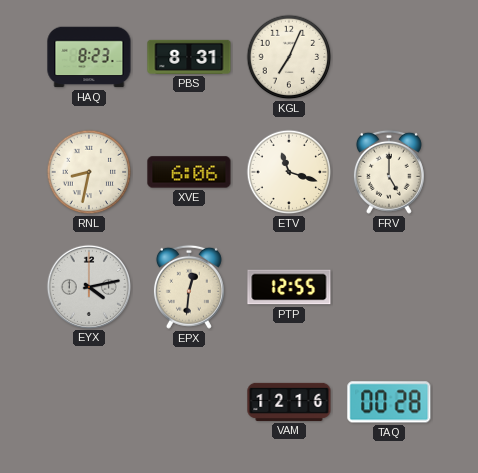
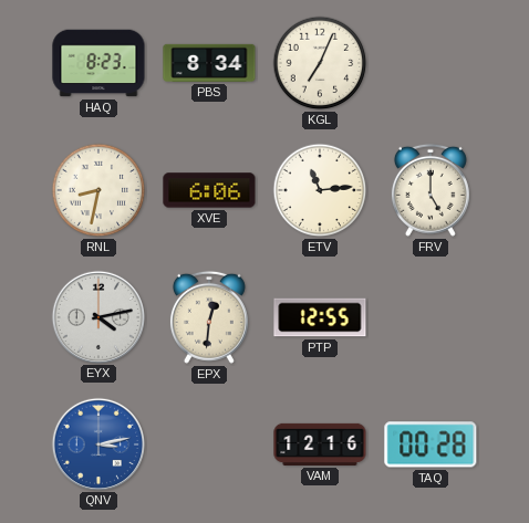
PBS: 8:31 -> 8:34
ETV: 11:18 -> 11:14
QNV: none -> 3:13
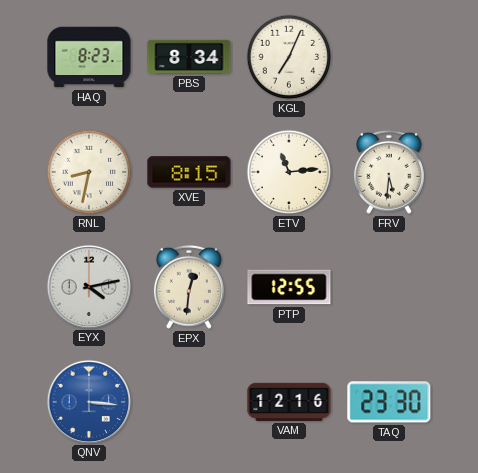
XVE: 6:06 -> 8:15
FRV: 5:00 -> 5:31
QNV: 3:13 -> 3:16
TAQ: 00:28 -> 23:30
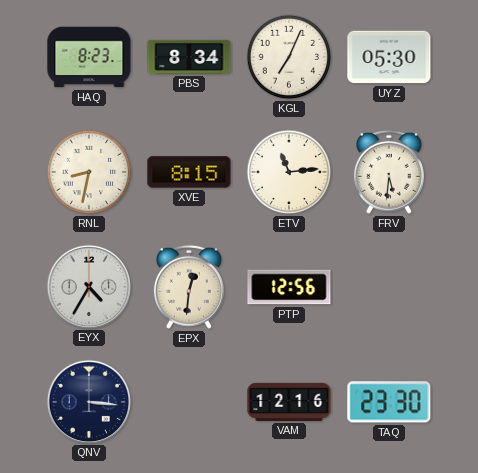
UYZ: none -> 05:30
EYX: 4:13 -> 4:35
PTP: 12:55 -> 12:56
QNV dial: blue -> navy
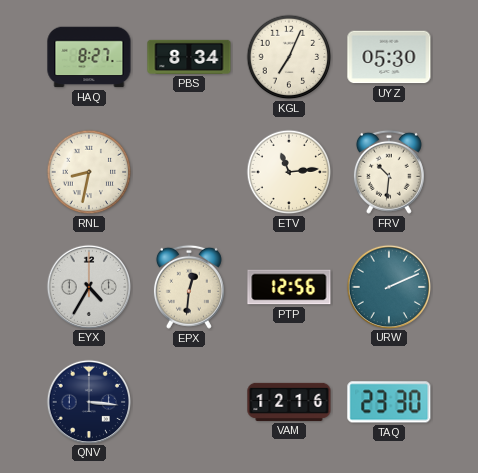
HAQ: 8:23 -> 8:27
XVE: 8:15 -> none
FRV: 5:31 -> 10:31
URW: none -> 2:11
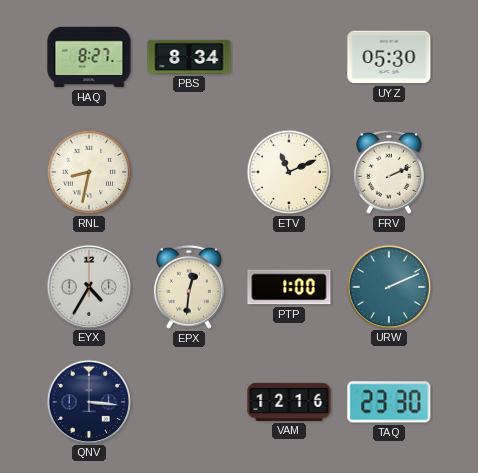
KGL: 7:04 -> none
ETV: 11:14 -> 11:11
FRV: 10:31 -> 2:11
PTP: 12:56 -> 1:00
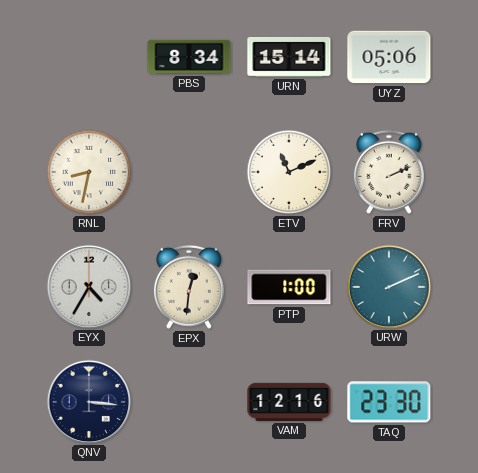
HAQ: 8:27 -> none
URN: none -> 15:14
UYZ: 05:30 -> 05:06
